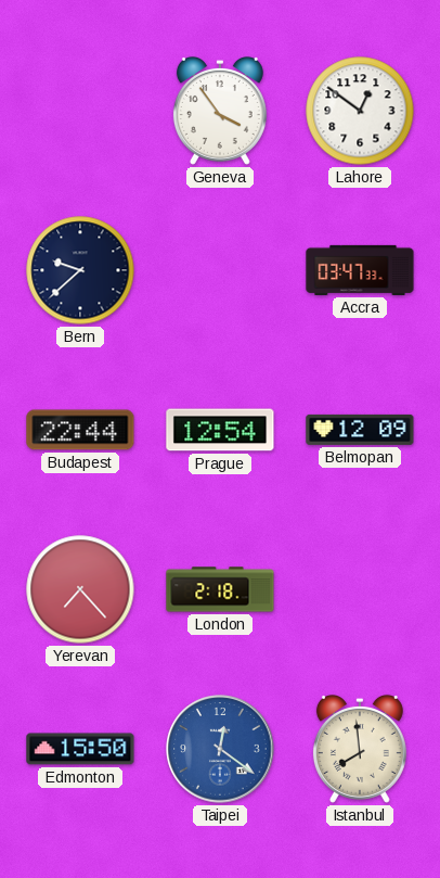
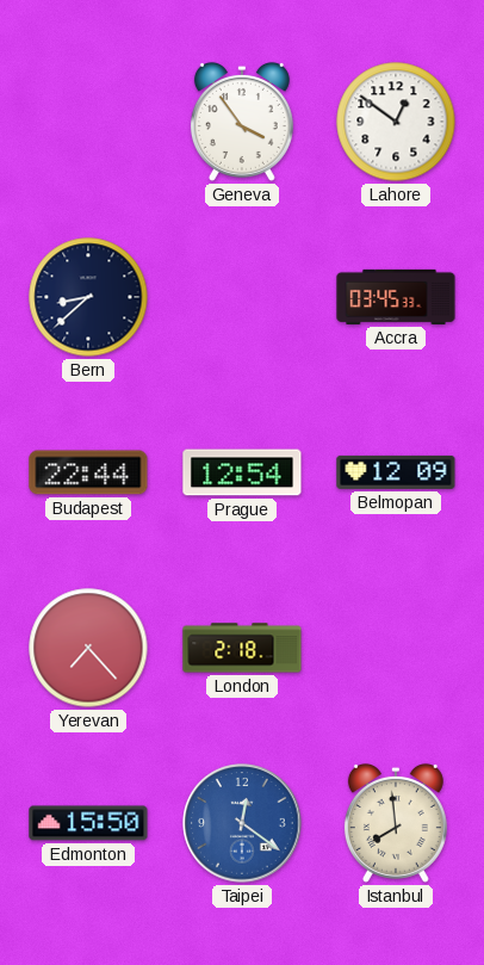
Bern: 9:38 -> 8:38
Accra: 03:47 -> 03:45
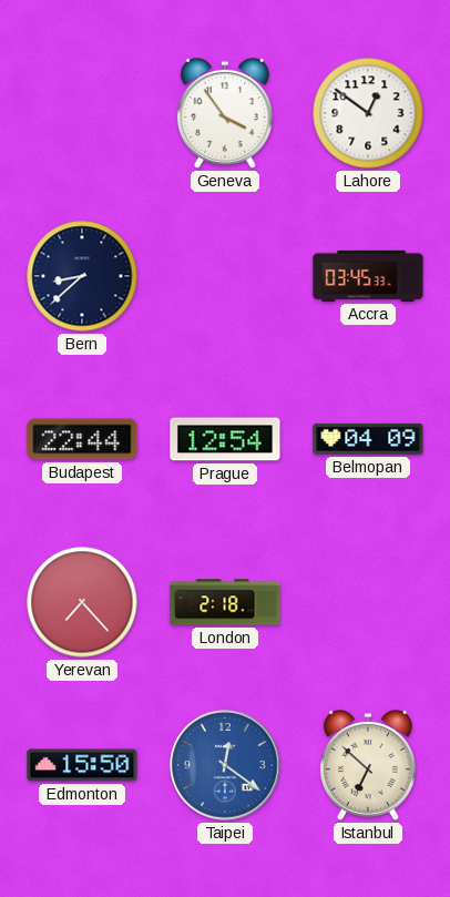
Belmopan: 12:09 -> 04:09
Istanbul: 7:59 -> 6:52
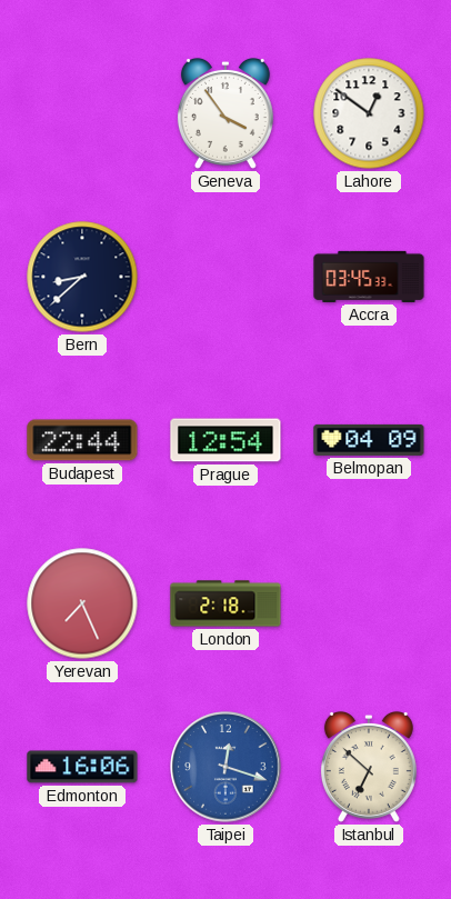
Yerevan: 7:23 -> 7:26
Edmonton: 15:50 -> 16:06
Taipei: 12:21 -> 12:18
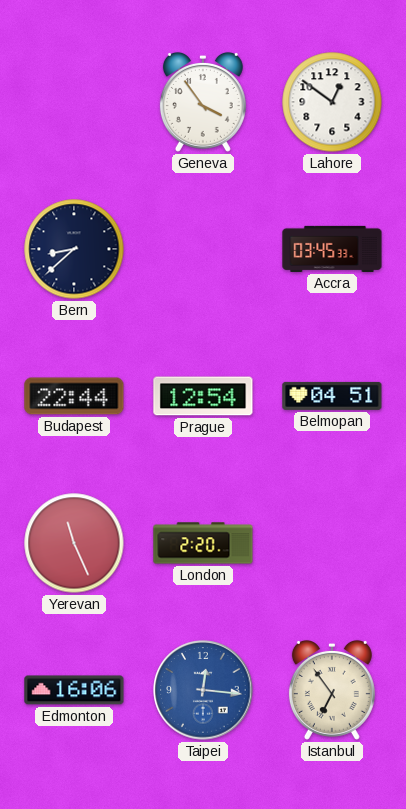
Belmopan: 04:09 -> 04:51
Yerevan: 7:26 -> 11:26
London: 2:18 -> 2:20
Taipei: 12:18 -> 12:16
Istanbul: 6:52 -> 6:54
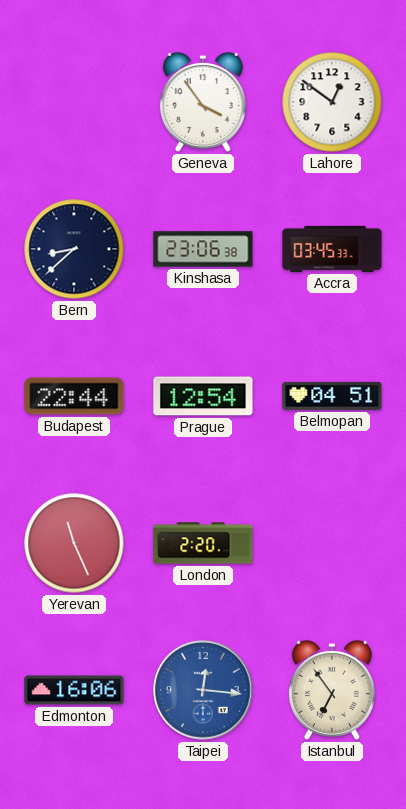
Kinshasa: none -> 23:06
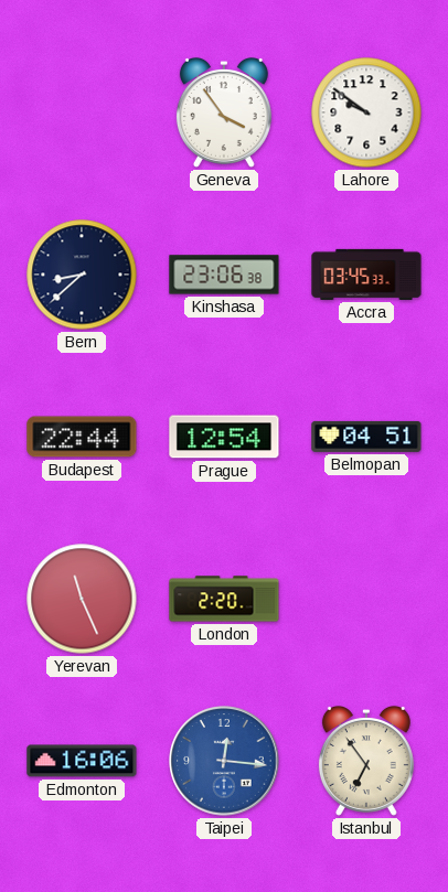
Lahore: 12:51 -> 9:51
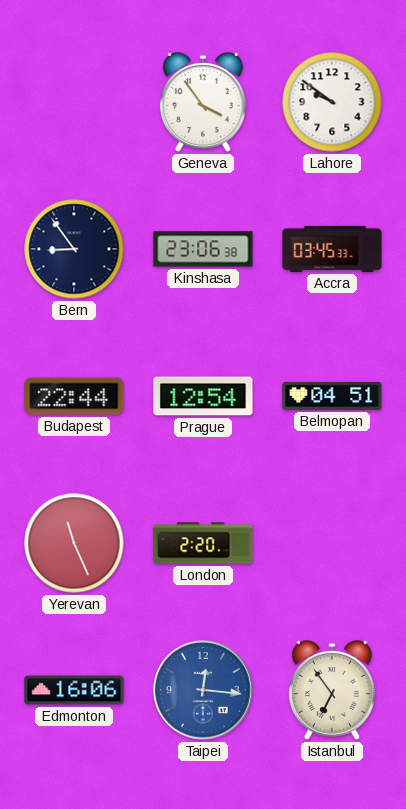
Bern: 8:38 -> 8:54
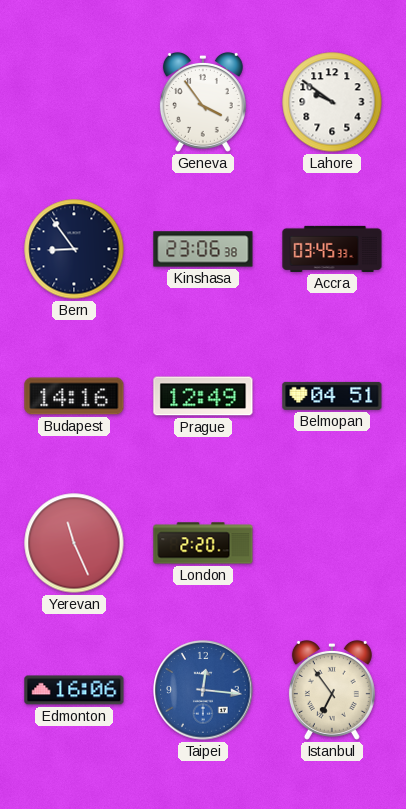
Budapest: 22:44 -> 14:16
Prague: 12:54 -> 12:49
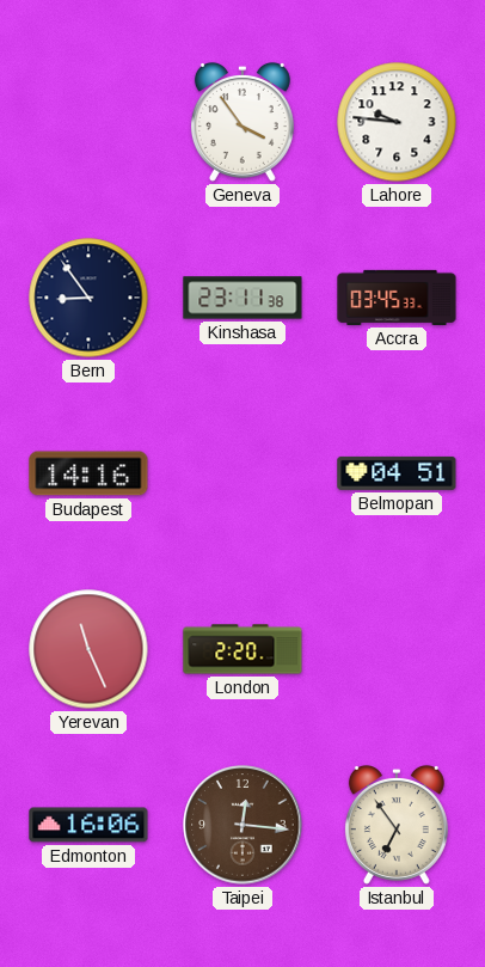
Lahore: 9:51 -> 9:46
Kinshasa: 23:06 -> 23:11
Prague: 12:49 -> none
Taipei dial: blue -> brown
